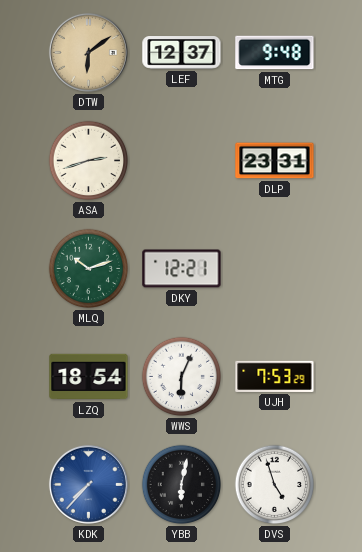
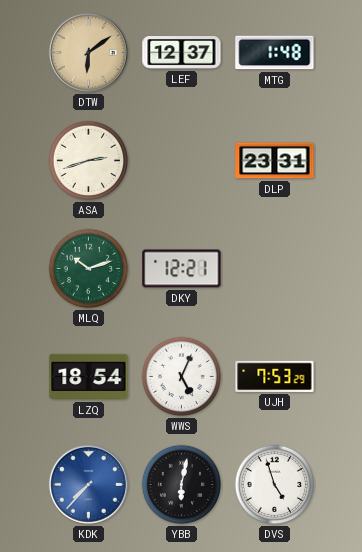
MTG: 9:48 -> 1:48
WWS: 6:04 -> 5:04
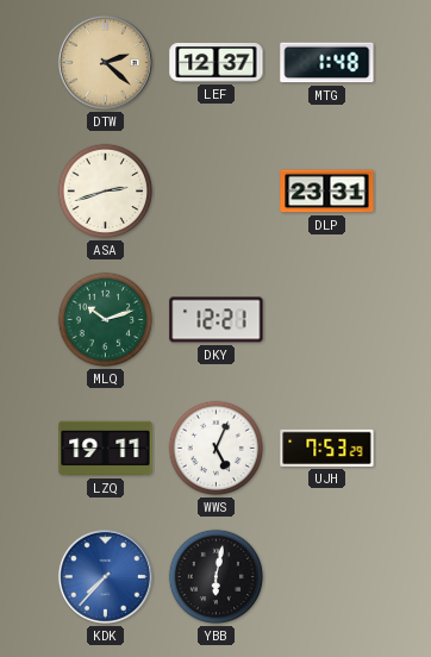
DTW: 6:09 -> 2:22
LZQ: 18:54 -> 19:11
DVS: 4:57 -> none
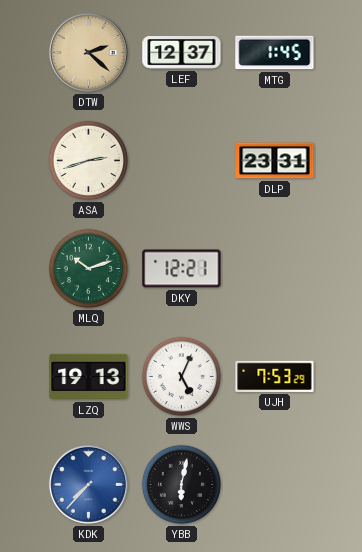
MTG: 1:48 -> 1:45
LZQ: 19:11 -> 19:13
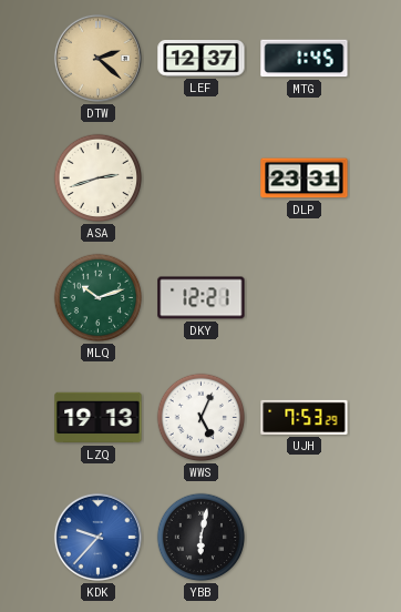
KDK: 7:37 -> 9:37
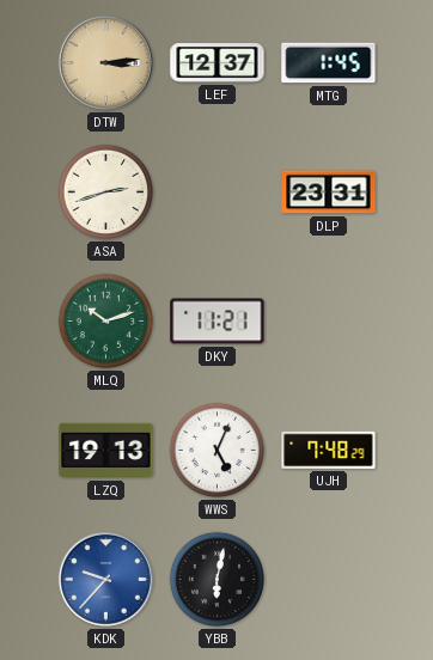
DTW: 2:22 -> 3:14
DKY: 12:21 -> 11:21
UJH: 7:53 -> 7:48
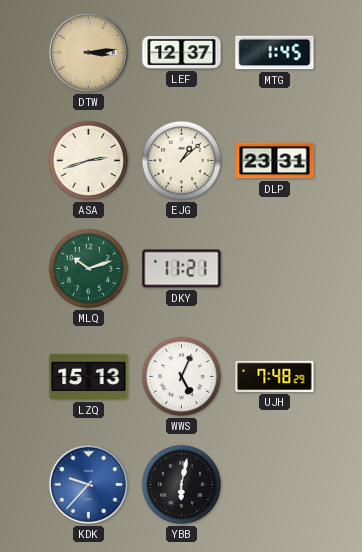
EJG: none -> 1:08
LZQ: 19:13 -> 15:13
